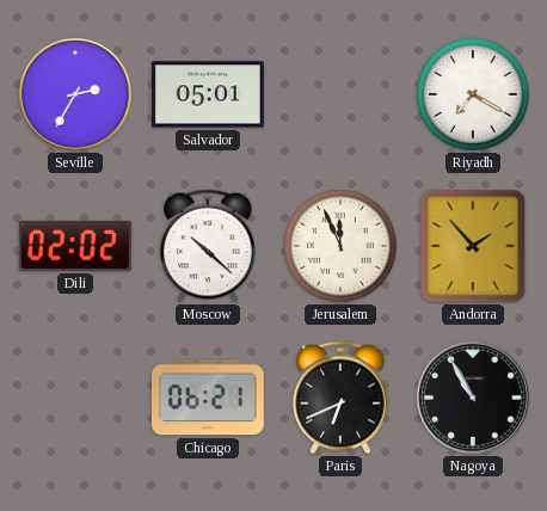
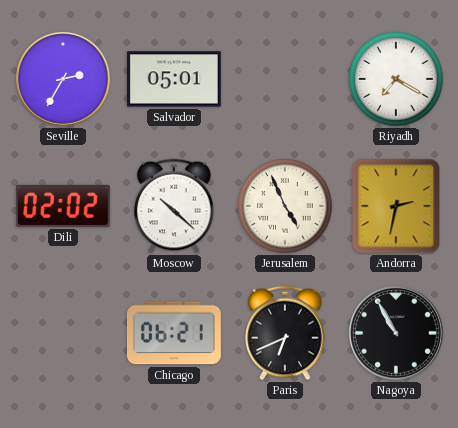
Jerusalem: 11:56 -> 4:56
Andorra: 1:53 -> 2:32
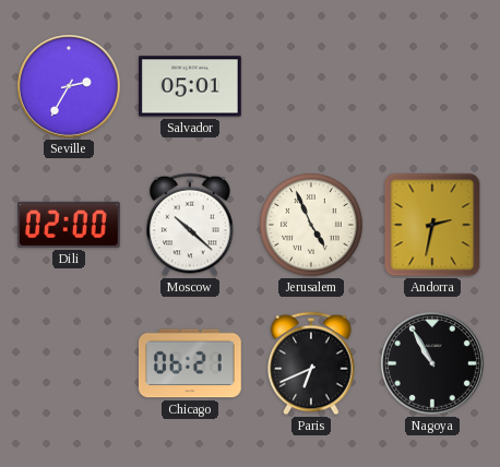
Riyadh: 7:20 -> none
Dili: 02:02 -> 02:00
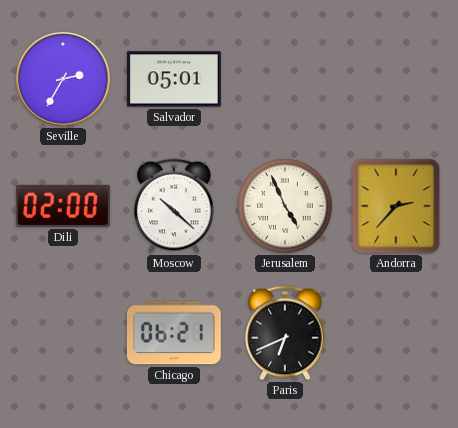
Andorra: 2:32 -> 2:37
Nagoya: 10:55 -> none
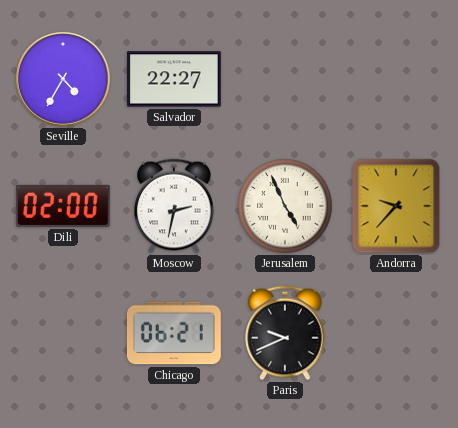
Seville: 2:35 -> 4:35
Salvador: 05:01 -> 22:27
Moscow: 10:22 -> 2:32
Andorra: 2:37 -> 9:37
Paris: 6:41 -> 9:41
